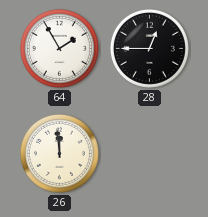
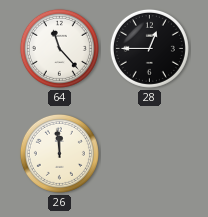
64: 1:55 -> 11:23
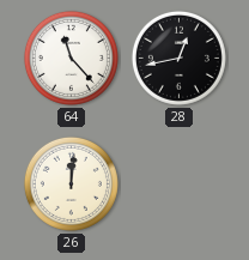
28: 12:45 -> 12:43
26: 11:59 -> 12:01
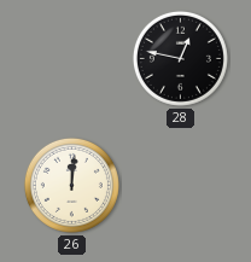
64: 11:23 -> none
28: 12:43 -> 12:47
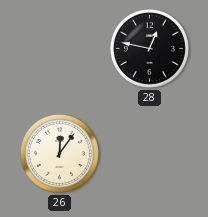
26: 12:01 -> 12:06
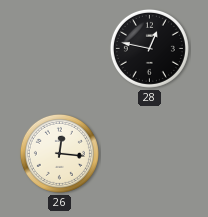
26: 12:06 -> 12:16
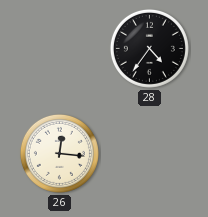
28: 12:47 -> 4:36
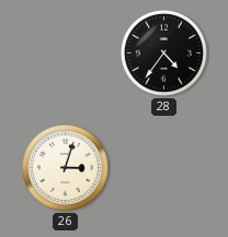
26: 12:16 -> 3:03
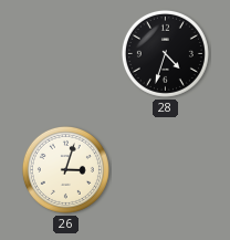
28: 4:36 -> 4:33
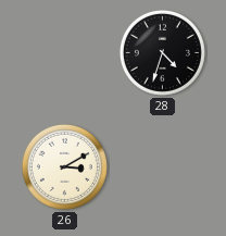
26: 3:03 -> 3:10
